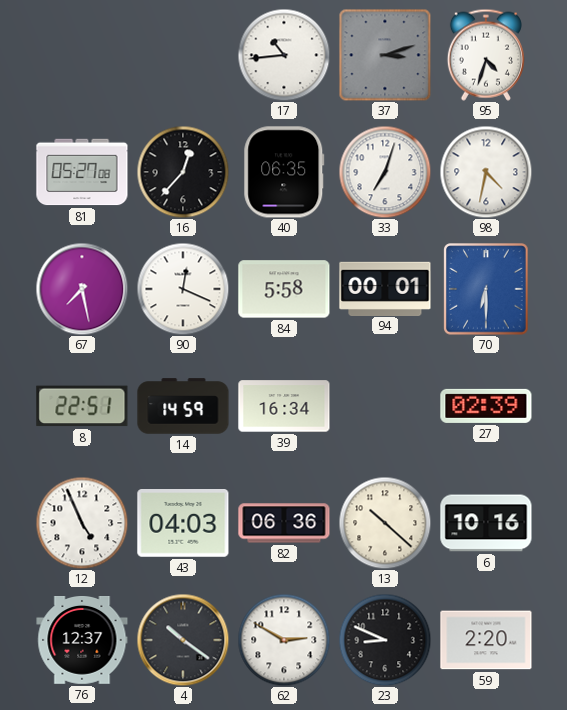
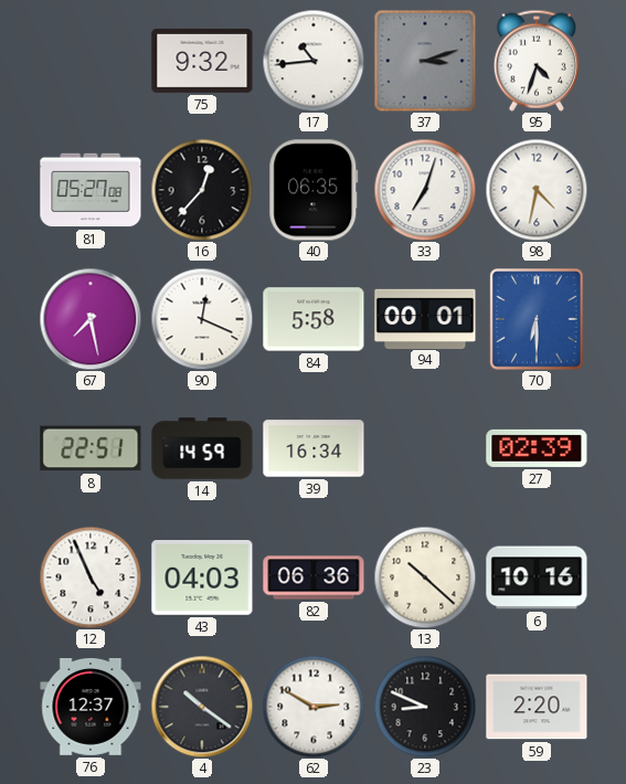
75: none -> 9:32
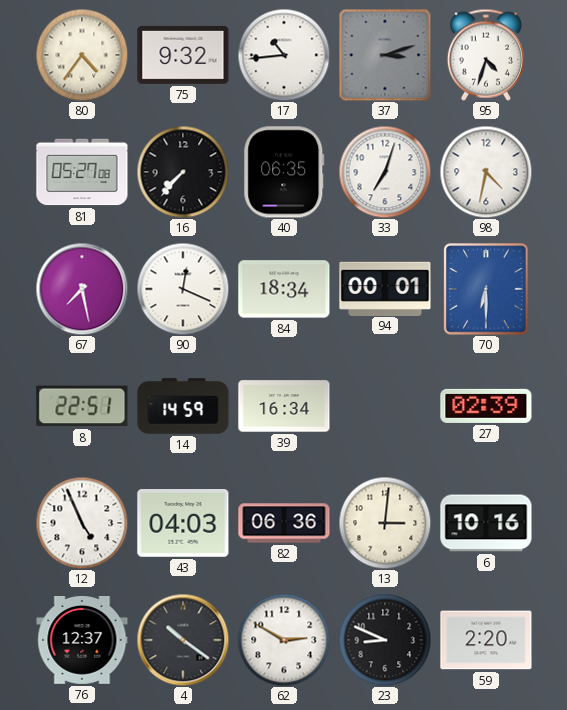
80: none -> 4:36
16: 12:37 -> 7:37
84: 5:58 -> 18:34
13: 10:22 -> 3:01
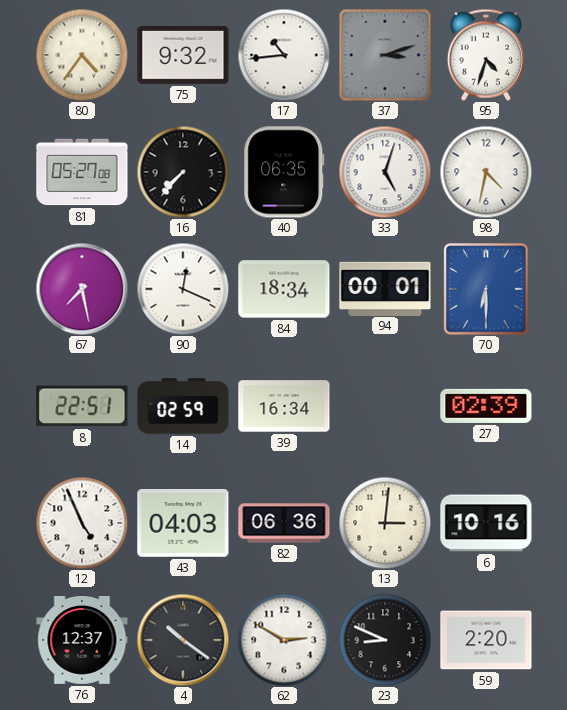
33: 7:03 -> 5:03
14: 14:59 -> 02:59
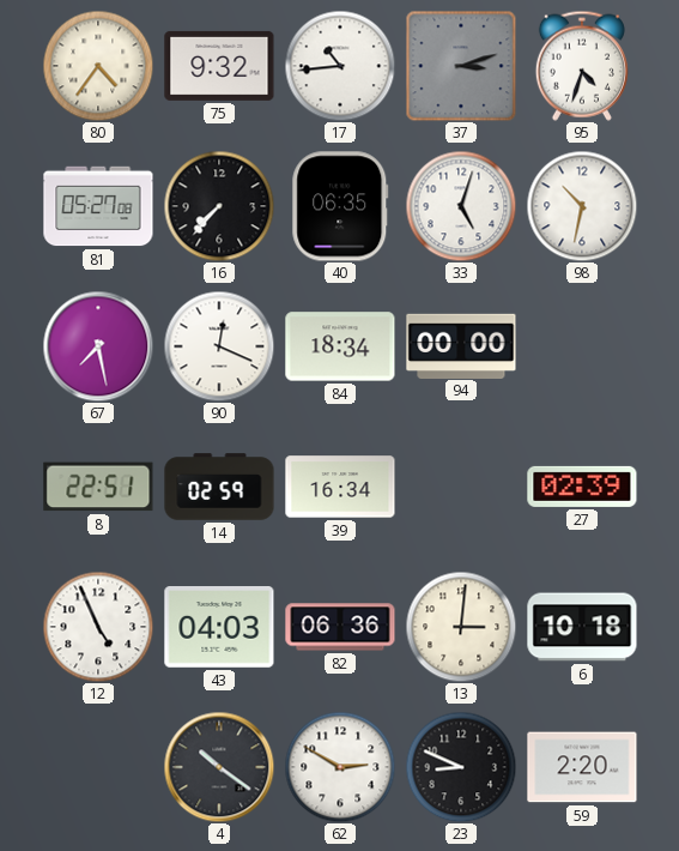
98: 4:32 -> 10:32
94: 00:01 -> 00:00
70: 6:30 -> none
6: 10:16 -> 10:18
76: 12:37 -> none
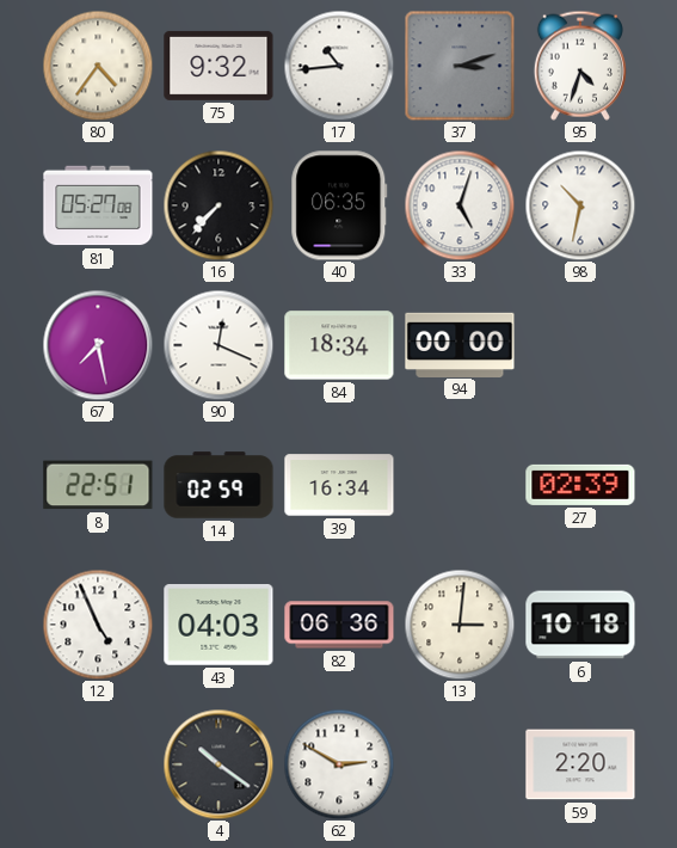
23: 8:49 -> none
